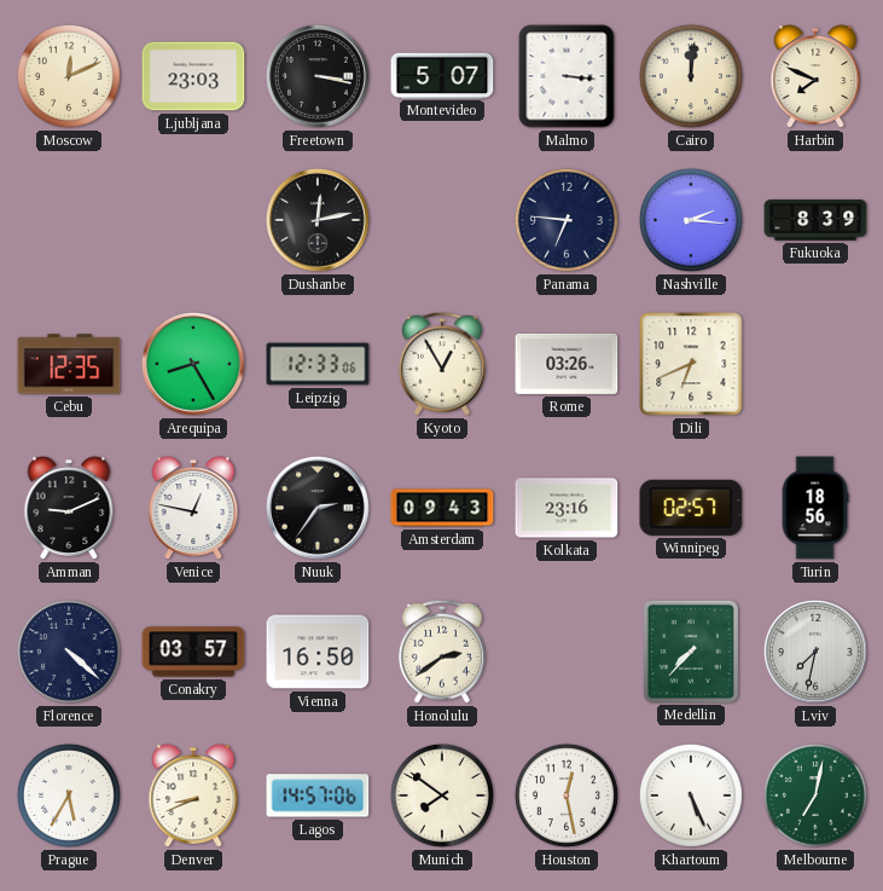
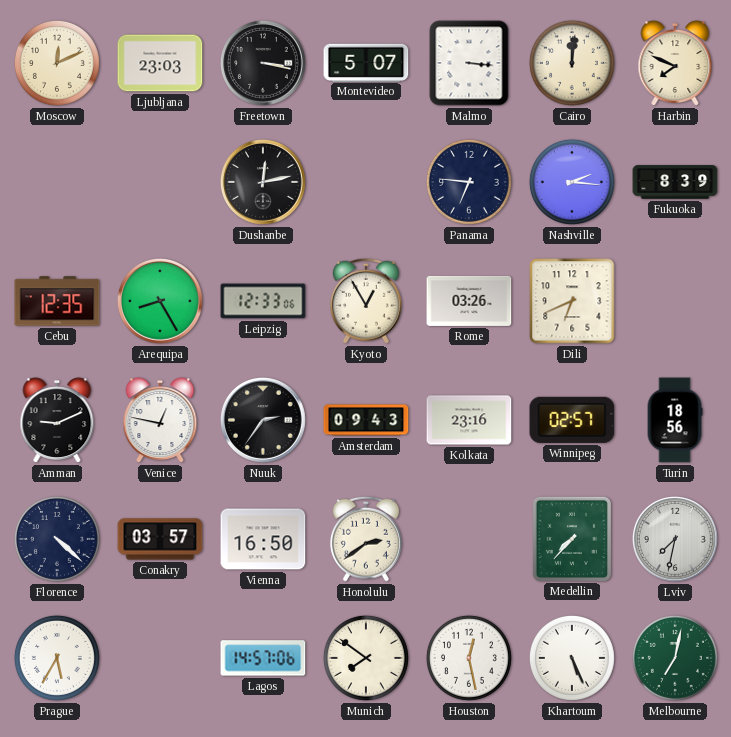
Denver: 8:41 -> none
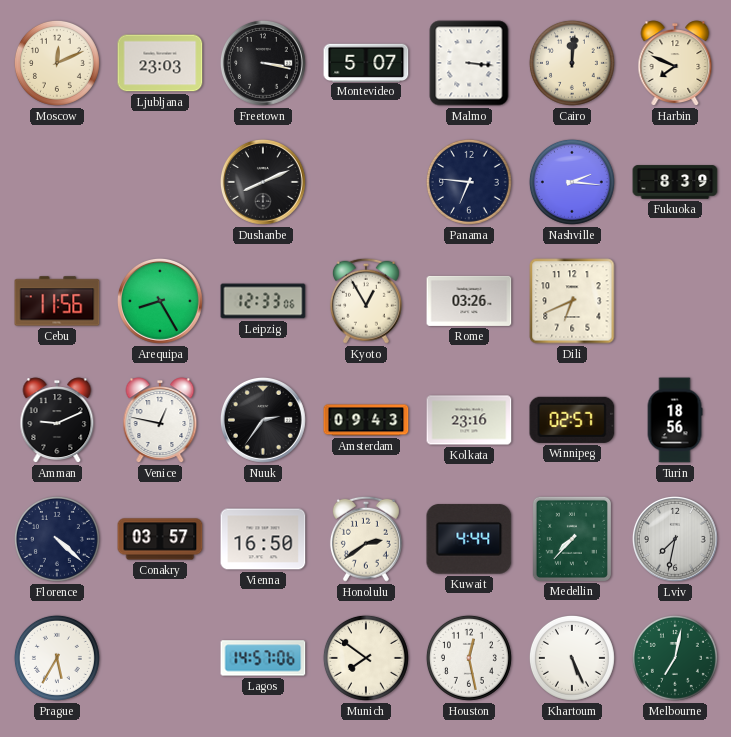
Dushanbe: 12:13 -> 8:11
Cebu: 12:35 -> 11:56
Kuwait: none -> 4:44
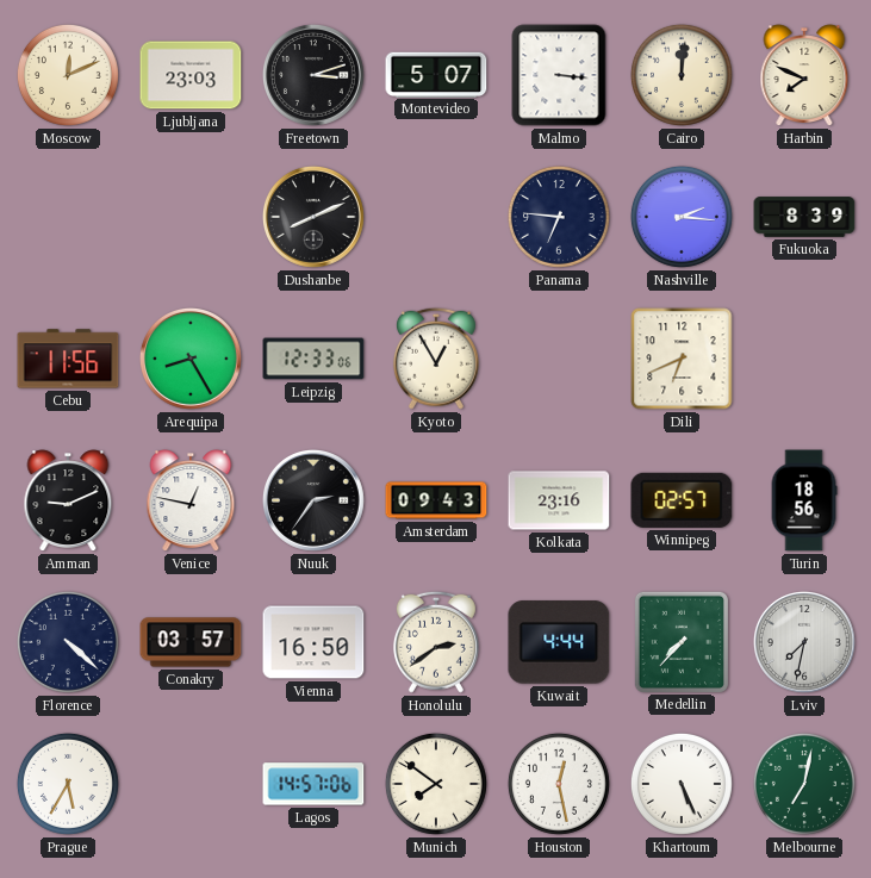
Freetown: 3:17 -> 3:12
Rome: 03:26 -> none
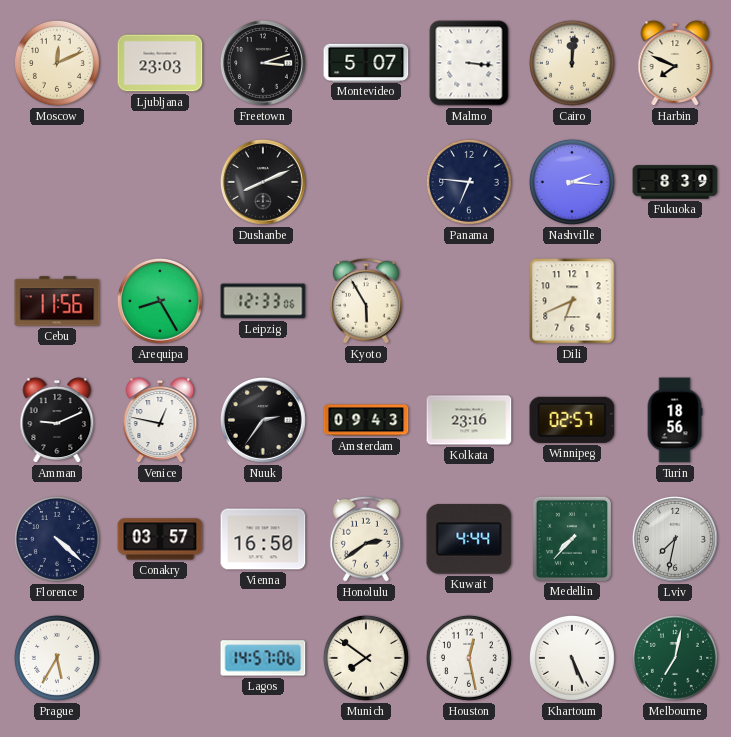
Kyoto: 12:55 -> 5:55
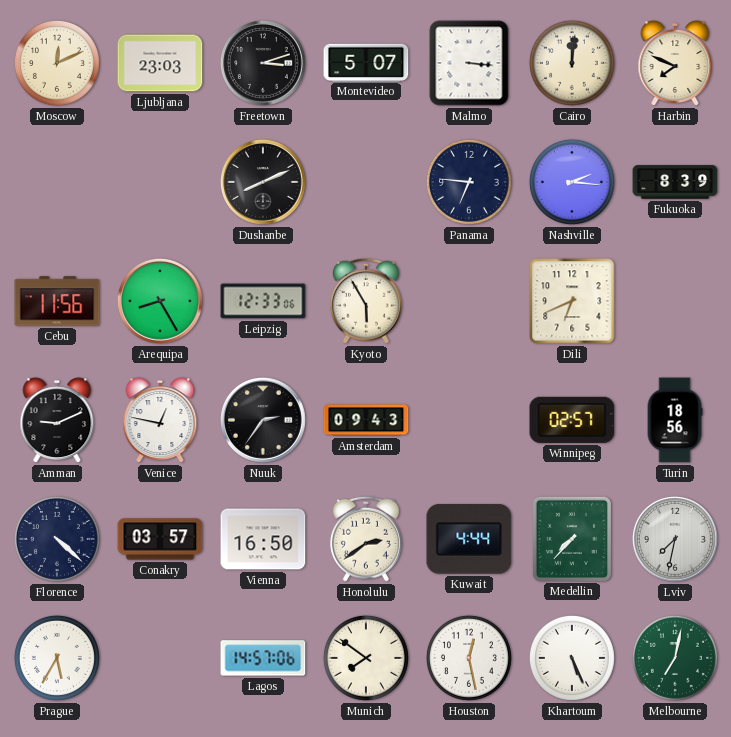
Kolkata: 23:16 -> none
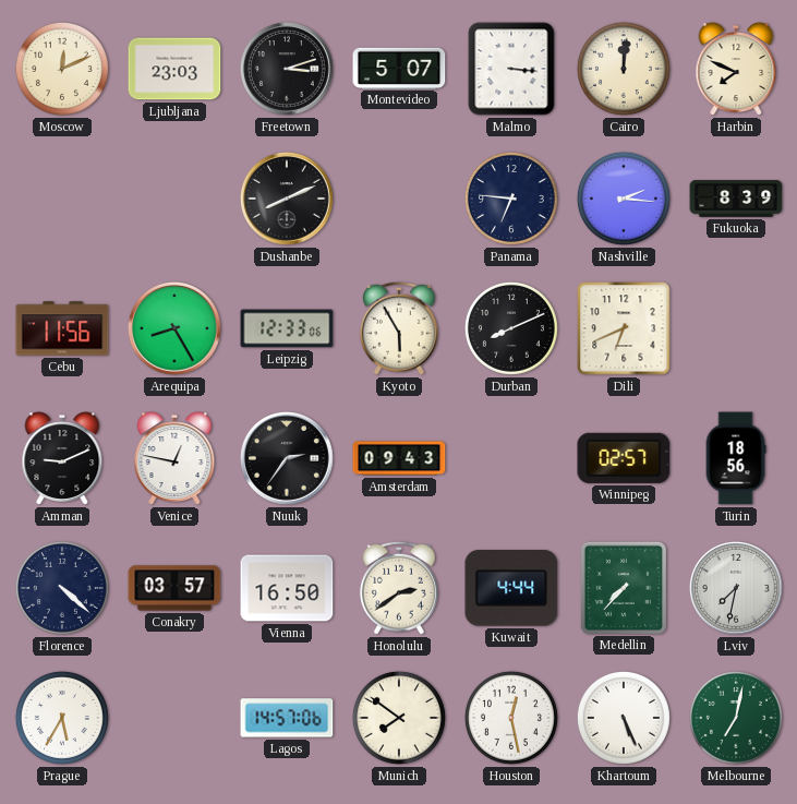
Durban: none -> 8:11
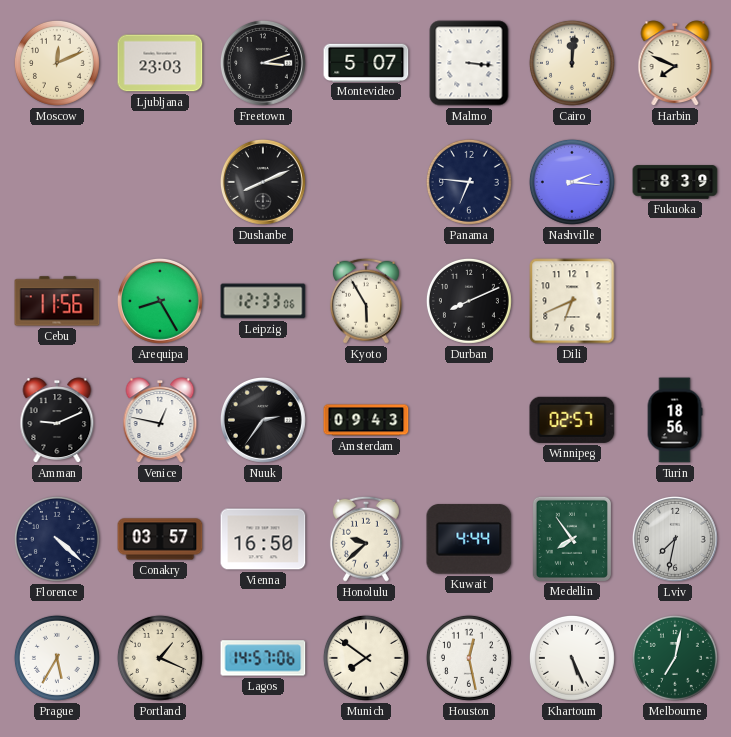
Honolulu: 2:39 -> 9:38
Medellin: 7:37 -> 7:54
Portland: none -> 1:19
